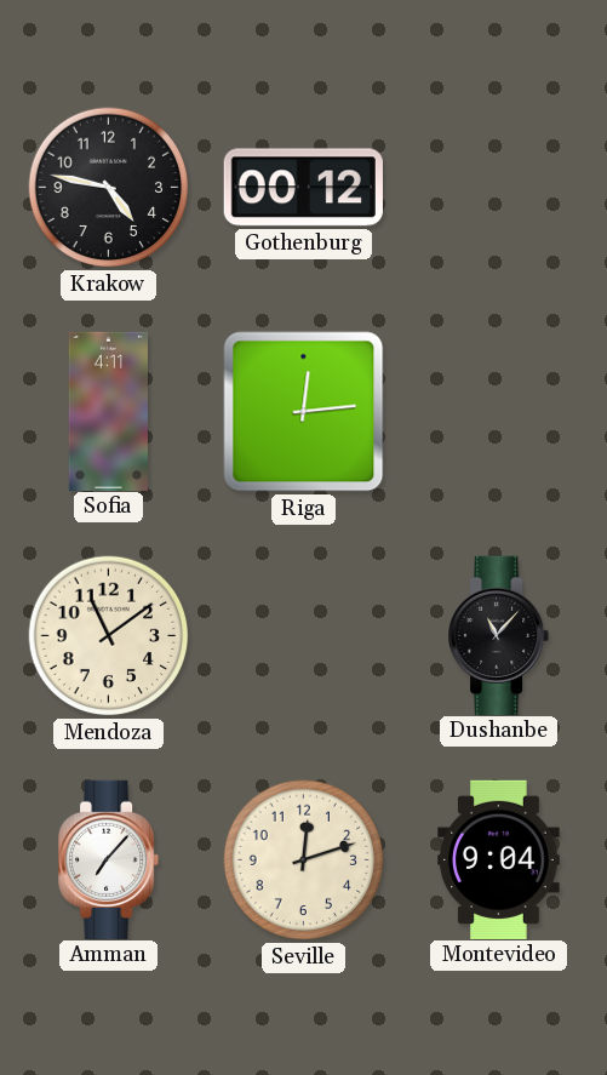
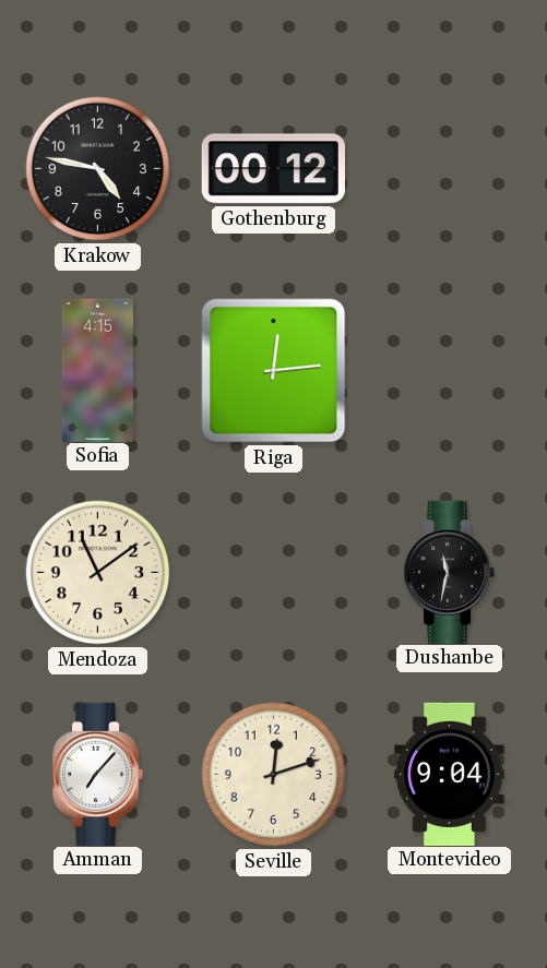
Sofia: 4:11 -> 4:15
Dushanbe: 11:07 -> 11:32
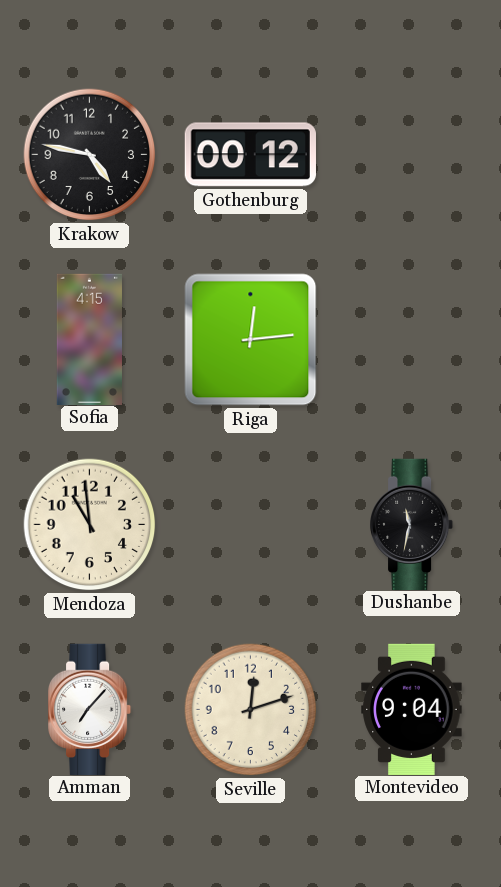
Mendoza: 11:09 -> 10:59
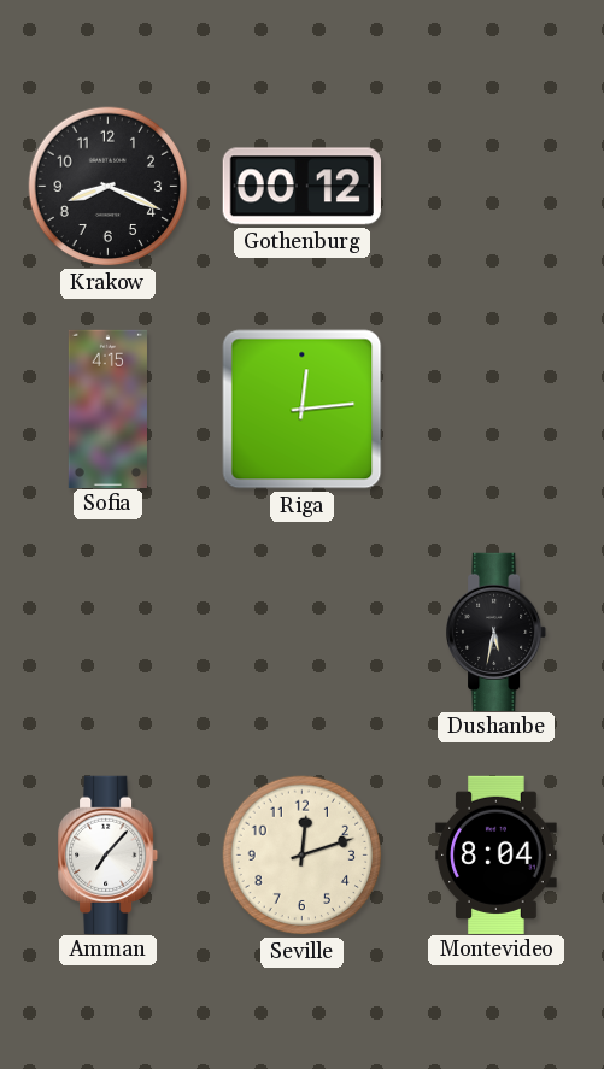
Krakow: 4:47 -> 8:19
Mendoza: 10:59 -> none
Dushanbe: 11:32 -> 5:32
Montevideo: 9:04 -> 8:04
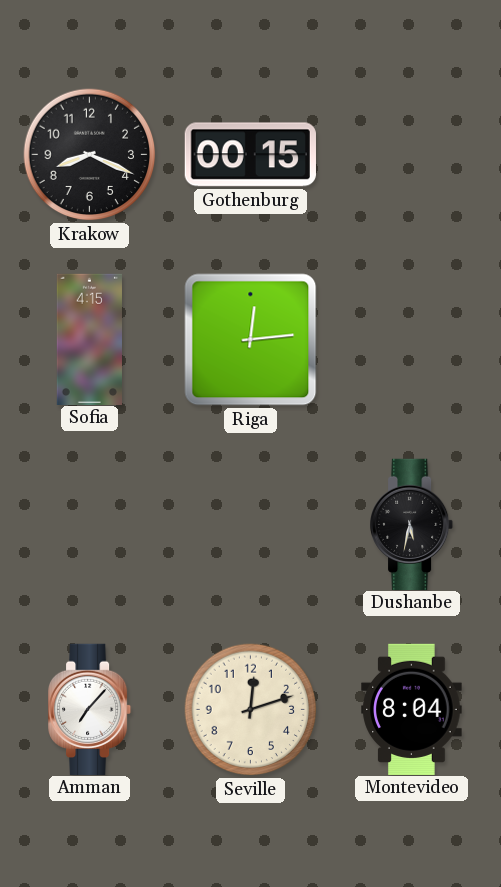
Gothenburg: 00:12 -> 00:15
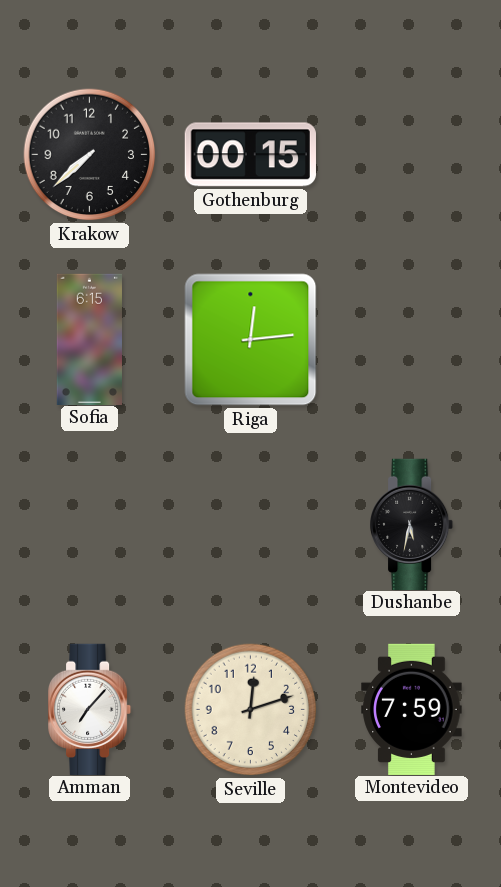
Krakow: 8:19 -> 7:38
Sofia: 4:15 -> 6:15
Montevideo: 8:04 -> 7:59
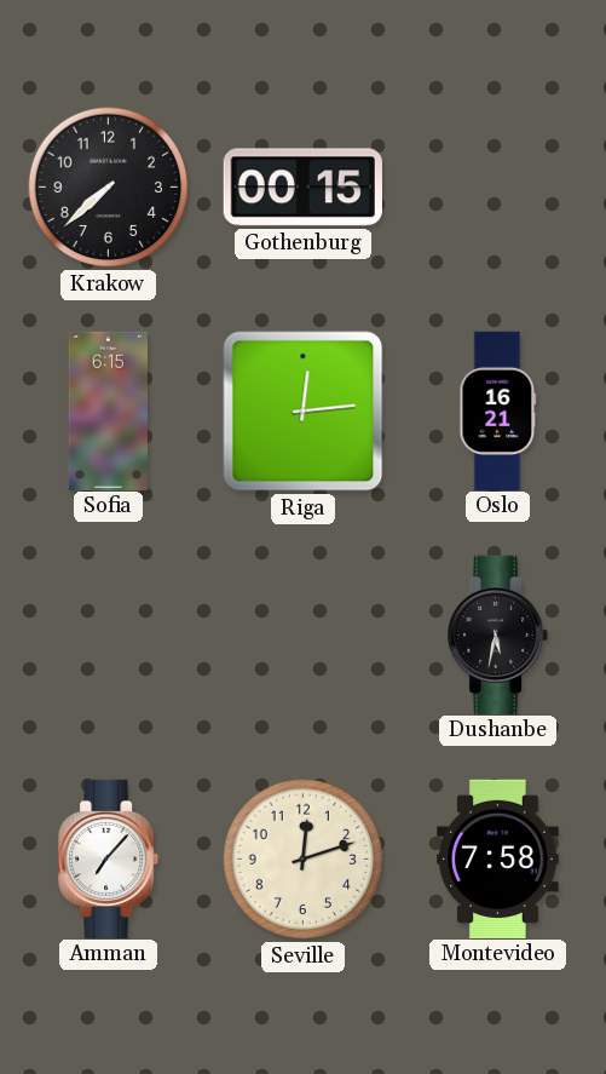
Oslo: none -> 16:21
Montevideo: 7:59 -> 7:58
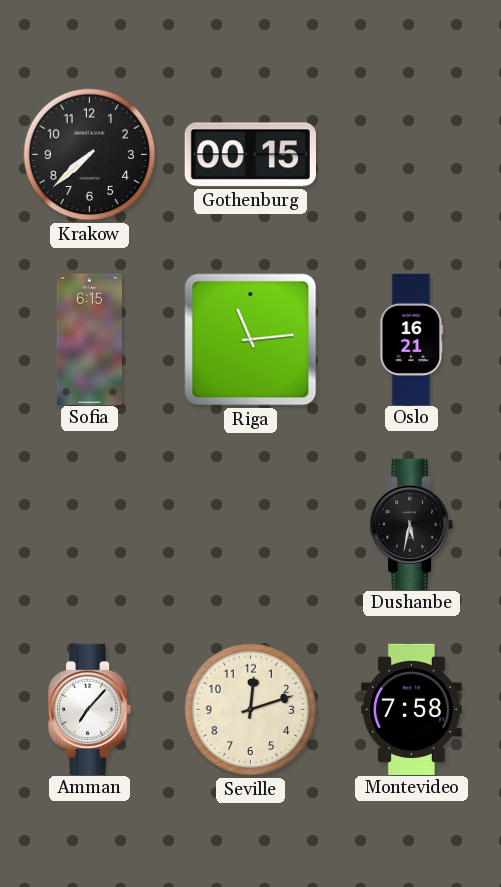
Riga: 12:14 -> 11:14
